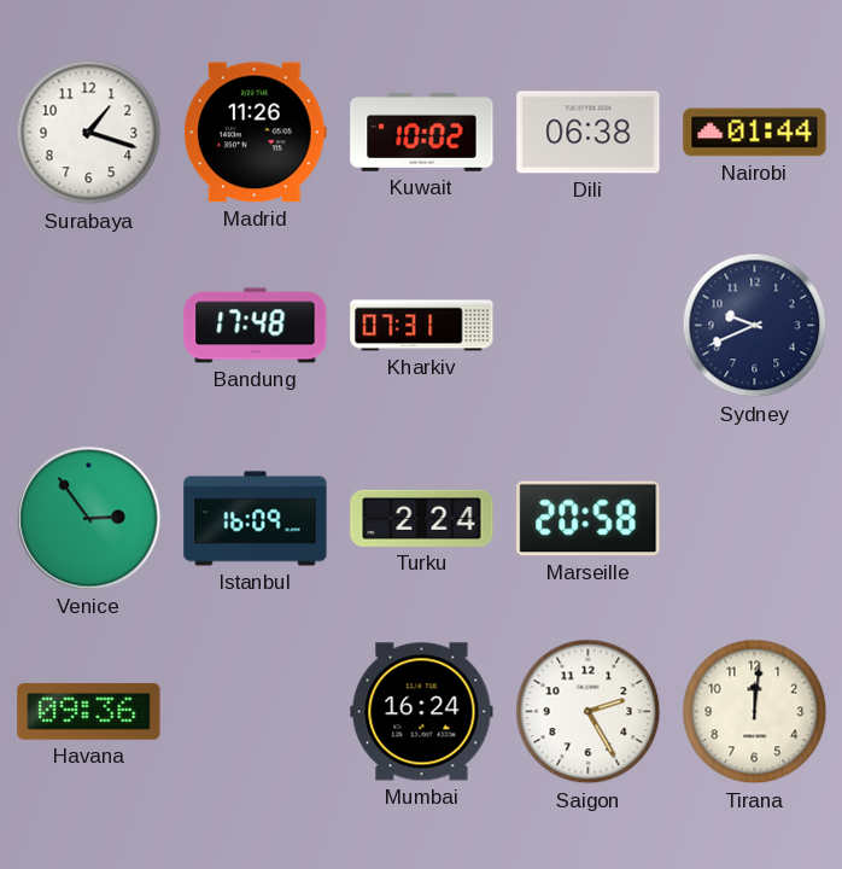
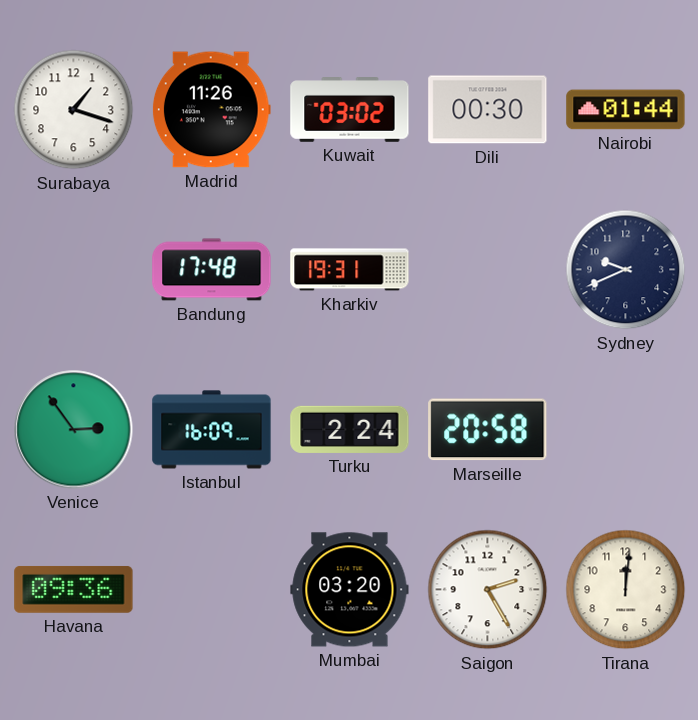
Kuwait: 10:02 -> 03:02
Dili: 06:38 -> 00:30
Kharkiv: 07:31 -> 19:31
Mumbai: 16:24 -> 03:20
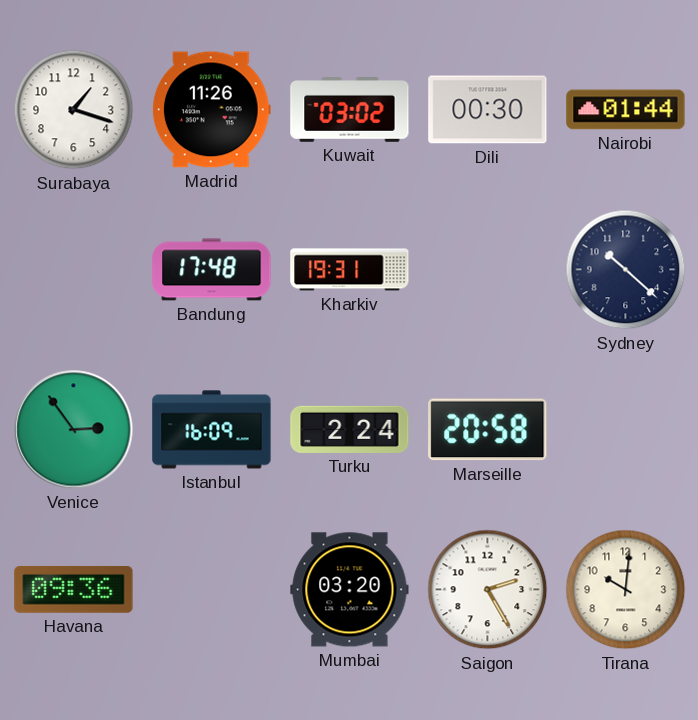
Sydney: 9:41 -> 10:22
Tirana: 12:01 -> 10:01
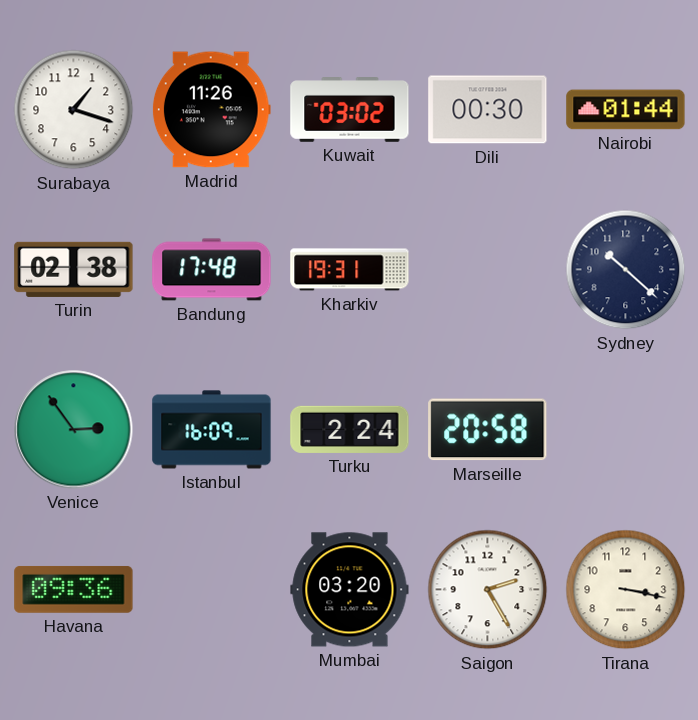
Turin: none -> 02:38
Tirana: 10:01 -> 3:17
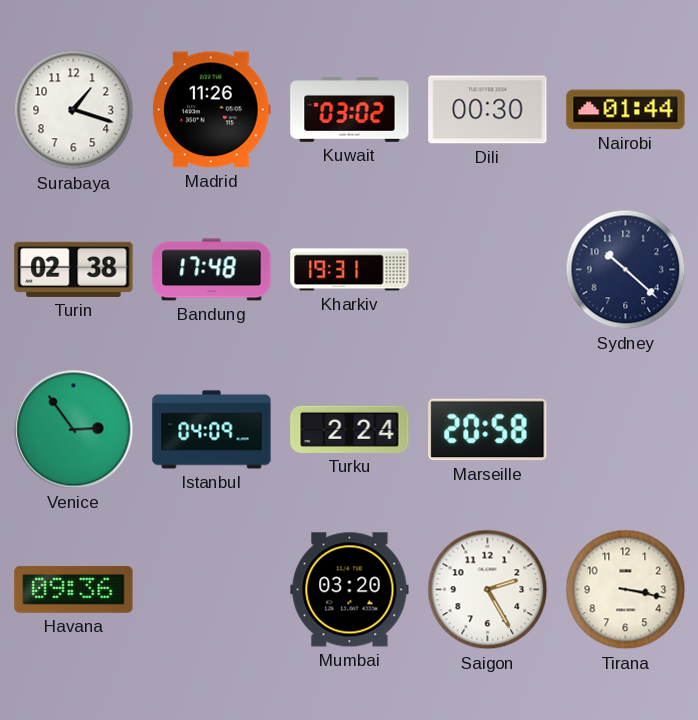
Istanbul: 16:09 -> 04:09
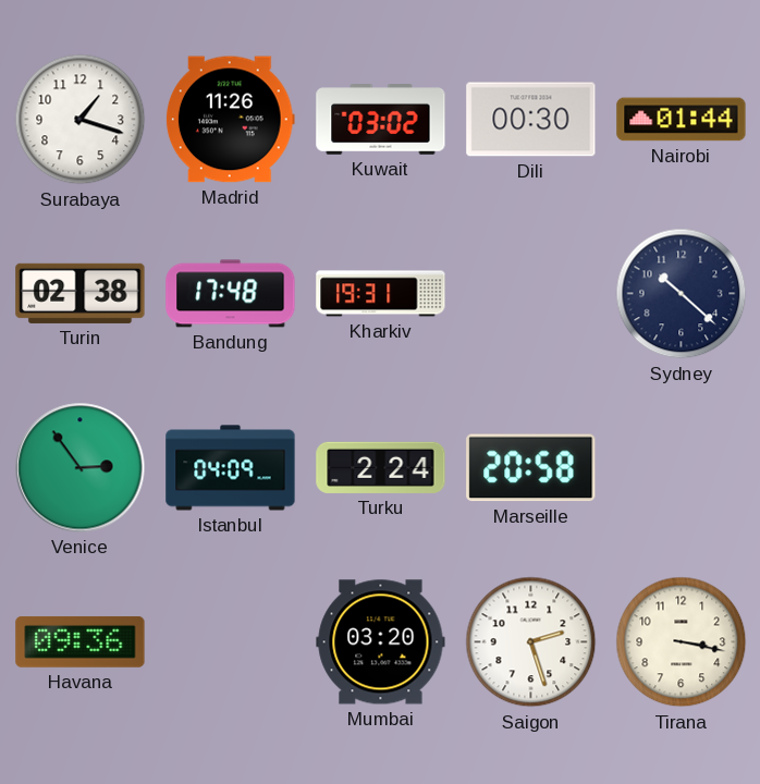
Saigon: 2:25 -> 2:27
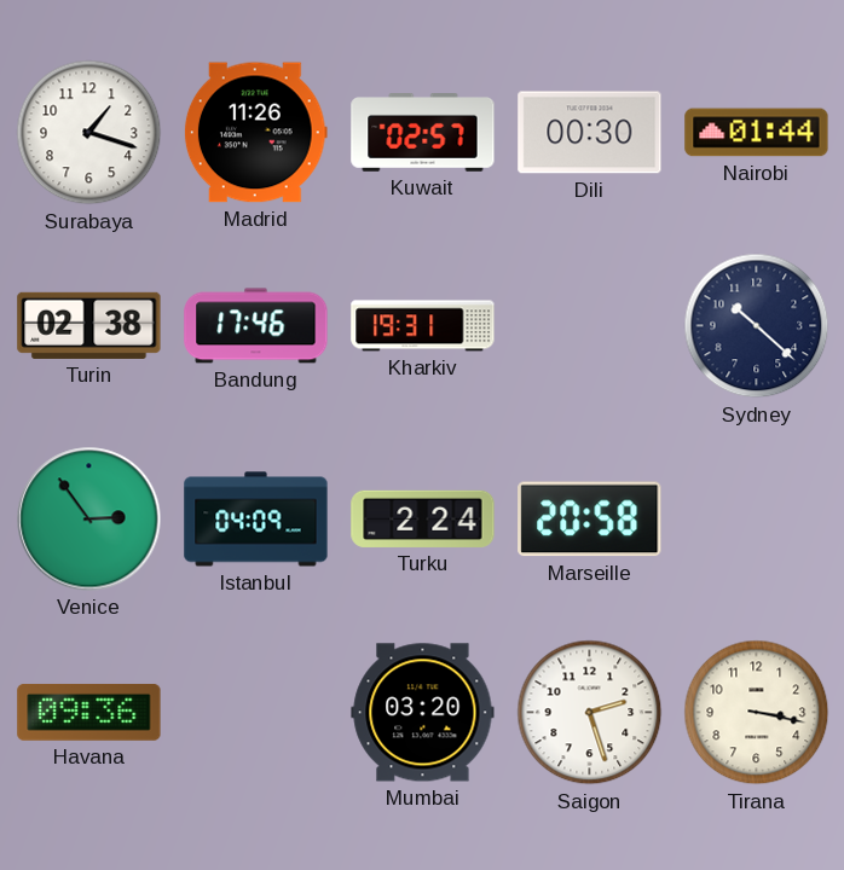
Kuwait: 03:02 -> 02:57
Bandung: 17:48 -> 17:46
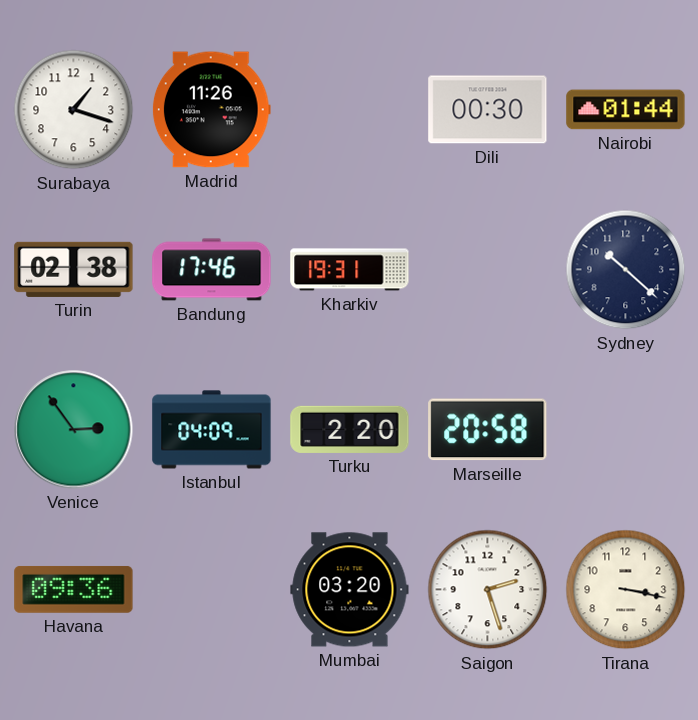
Kuwait: 02:57 -> none
Turku: 2:24 -> 2:20
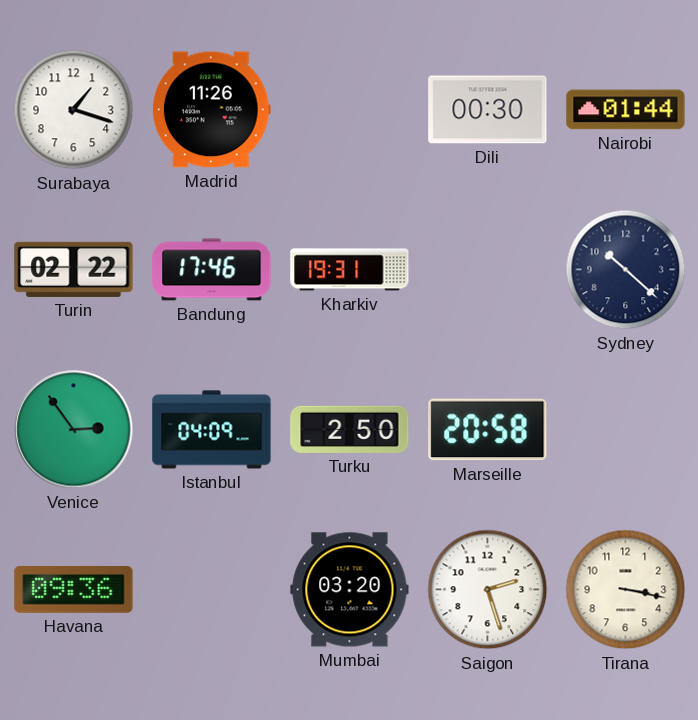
Turin: 02:38 -> 02:22
Turku: 2:20 -> 2:50
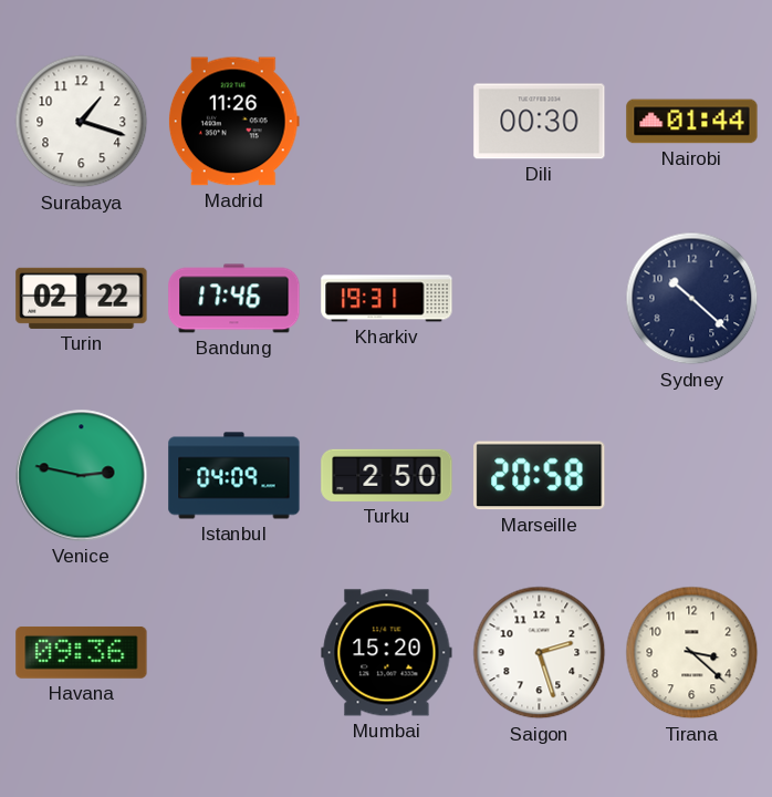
Venice: 2:54 -> 2:47
Mumbai: 03:20 -> 15:20
Tirana: 3:17 -> 3:22
